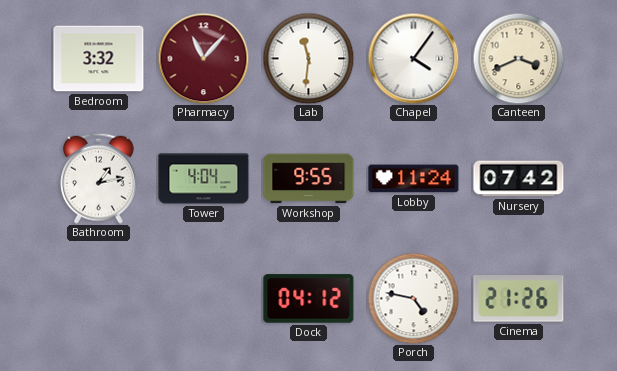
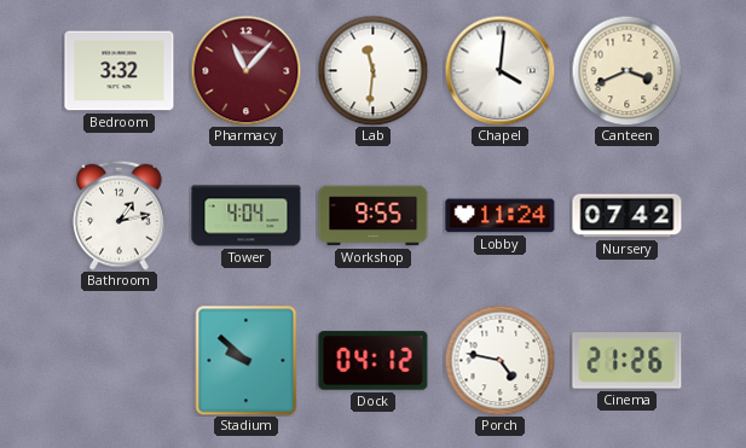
Chapel: 4:06 -> 4:01
Stadium: none -> 9:52
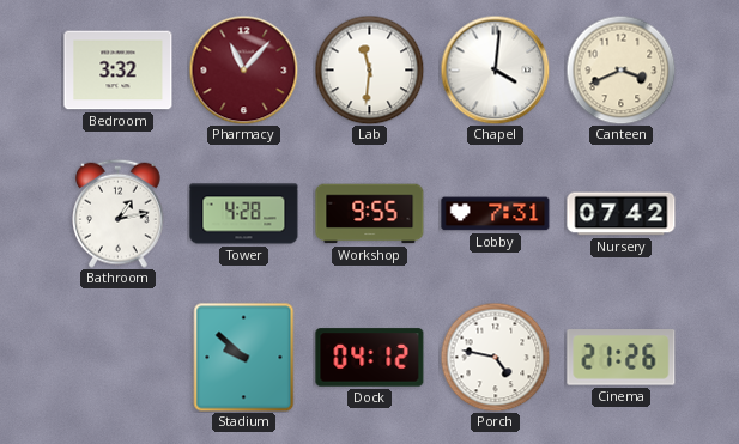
Tower: 4:04 -> 4:28
Lobby: 11:24 -> 7:31
